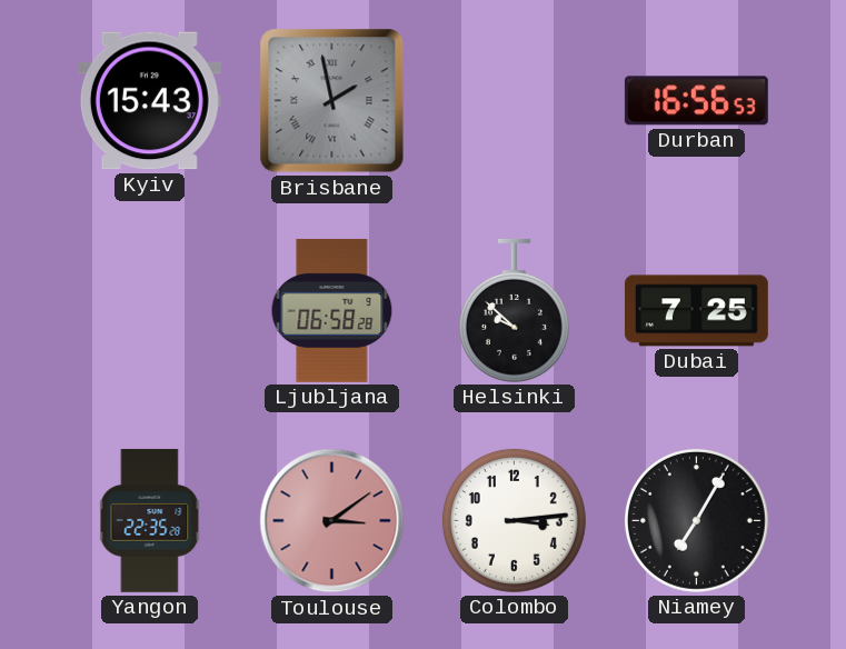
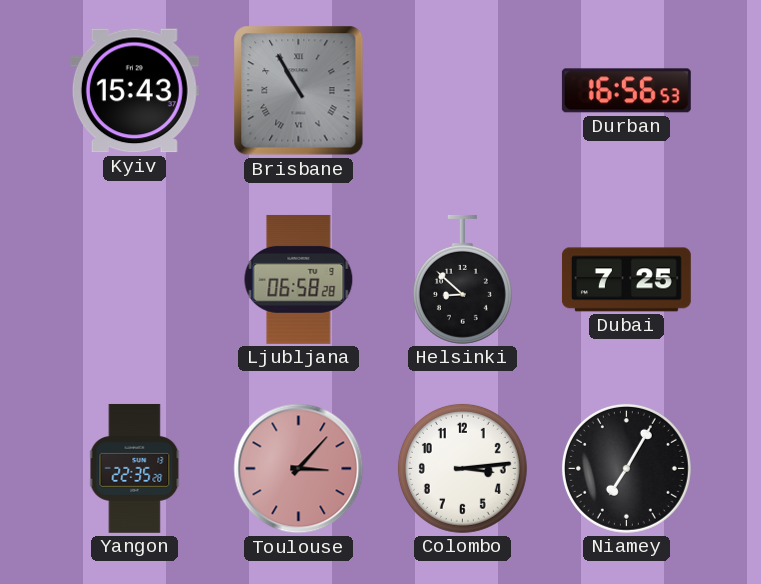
Brisbane: 1:58 -> 10:55
Helsinki: 9:52 -> 8:52
Toulouse: 3:09 -> 3:07
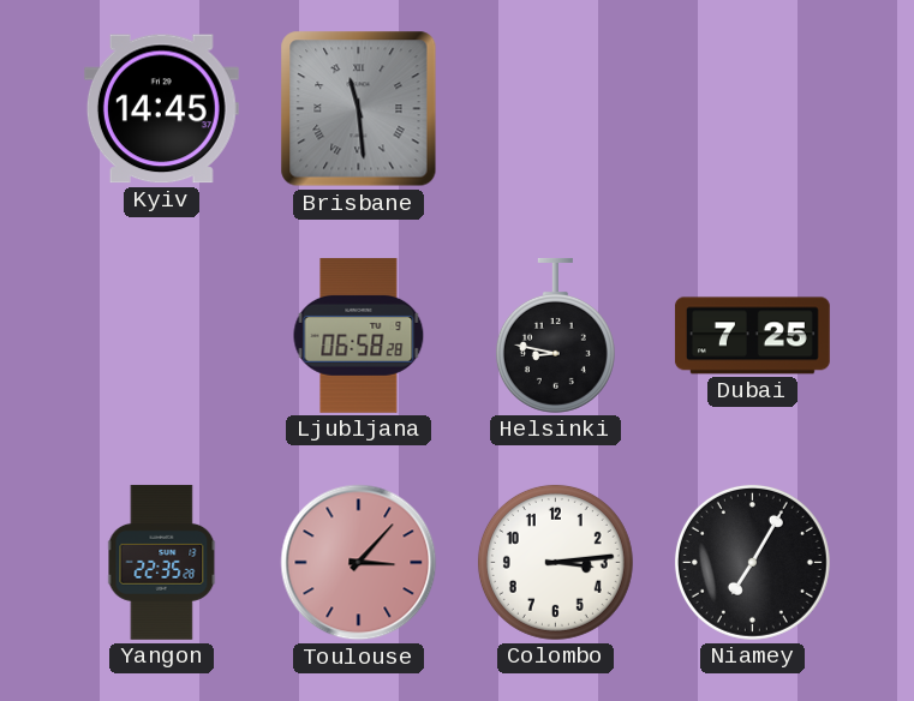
Kyiv: 15:43 -> 14:45
Brisbane: 10:55 -> 11:29
Durban: 16:56 -> none
Helsinki: 8:52 -> 8:47
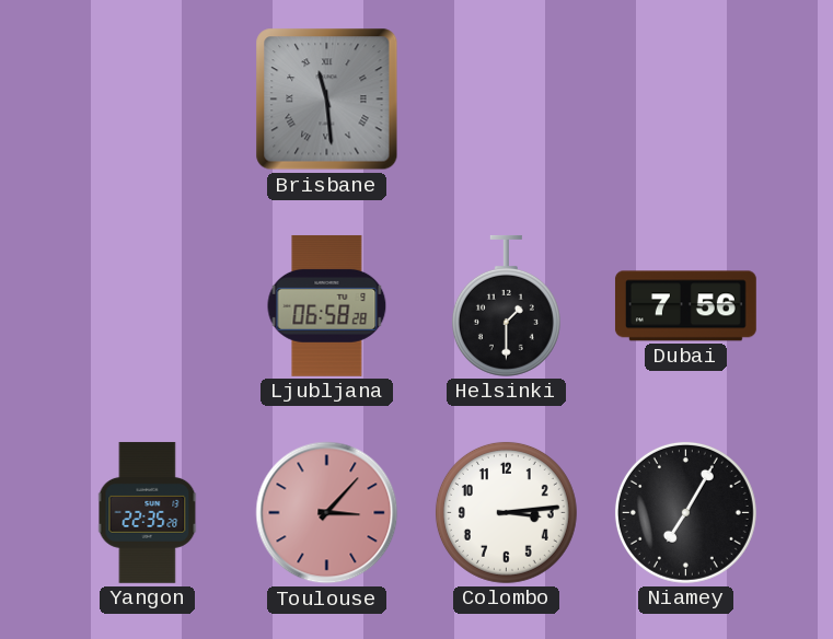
Kyiv: 14:45 -> none
Helsinki: 8:47 -> 1:30
Dubai: 7:25 -> 7:56
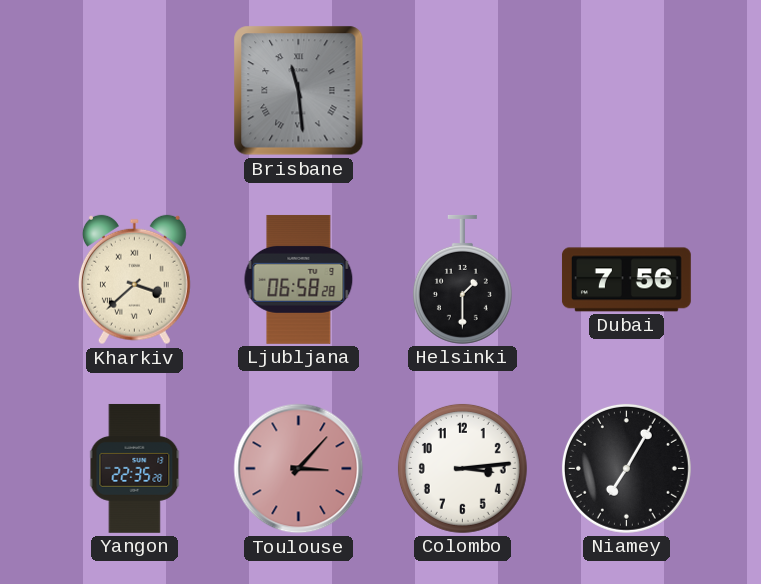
Kharkiv: none -> 3:38
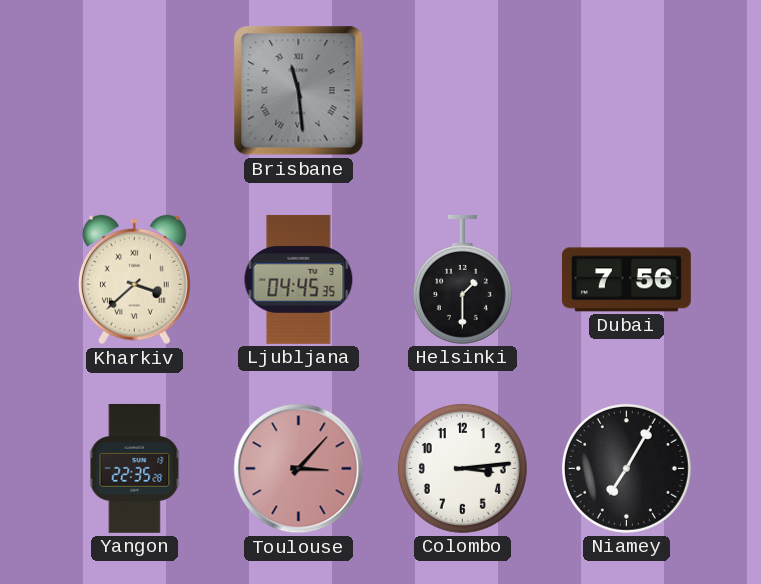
Ljubljana: 06:58 -> 04:45
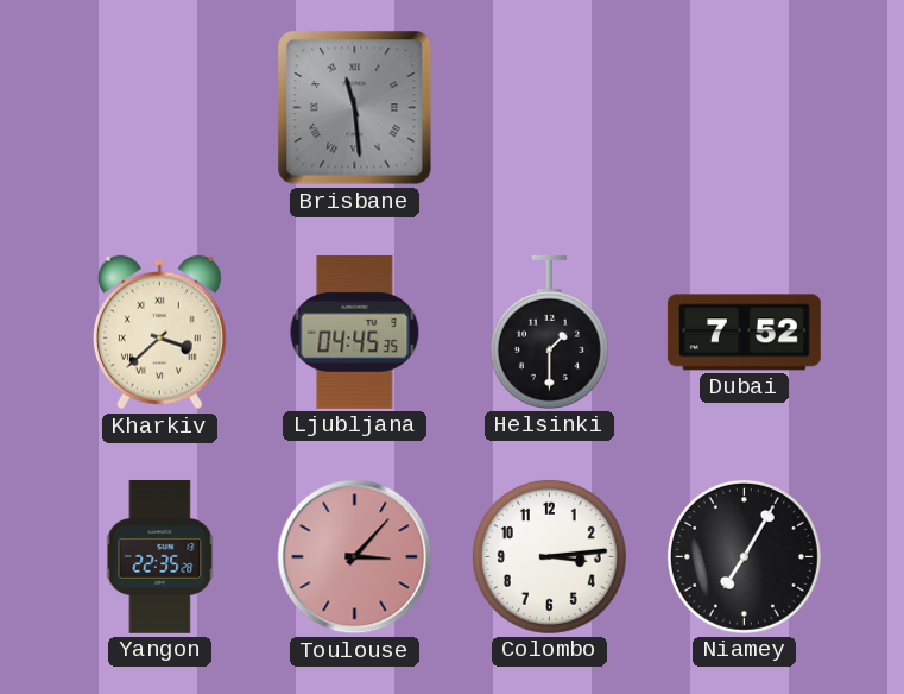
Dubai: 7:56 -> 7:52
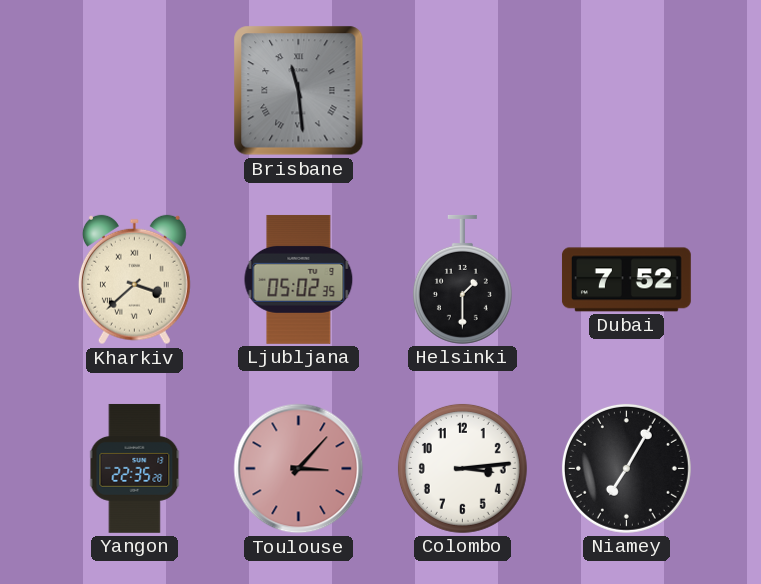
Ljubljana: 04:45 -> 05:02
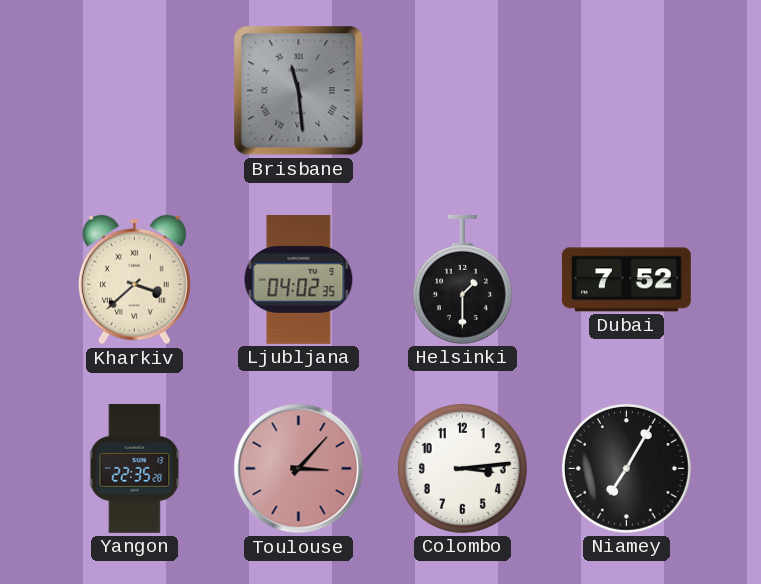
Ljubljana: 05:02 -> 04:02
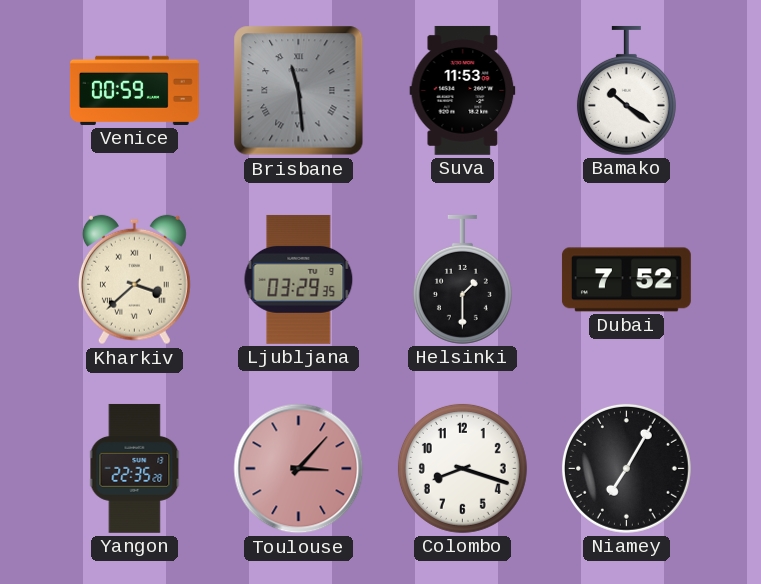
Venice: none -> 00:59
Suva: none -> 11:53
Bamako: none -> 10:21
Ljubljana: 04:02 -> 03:29
Colombo: 3:14 -> 8:18
